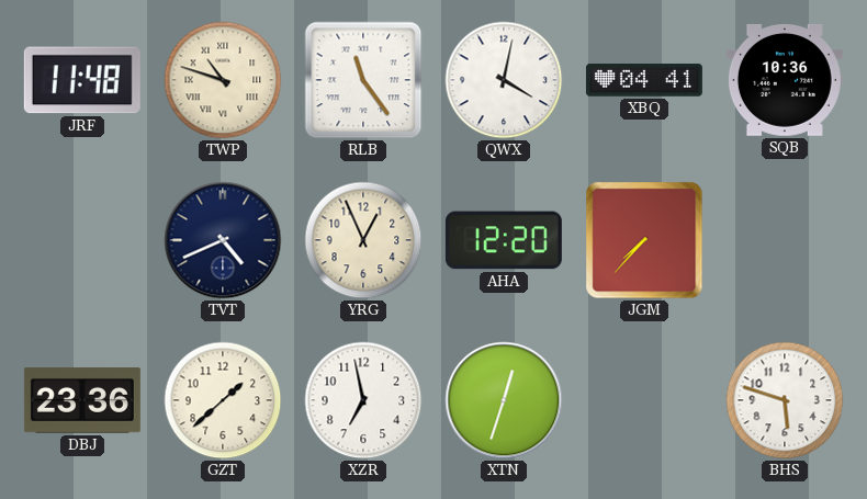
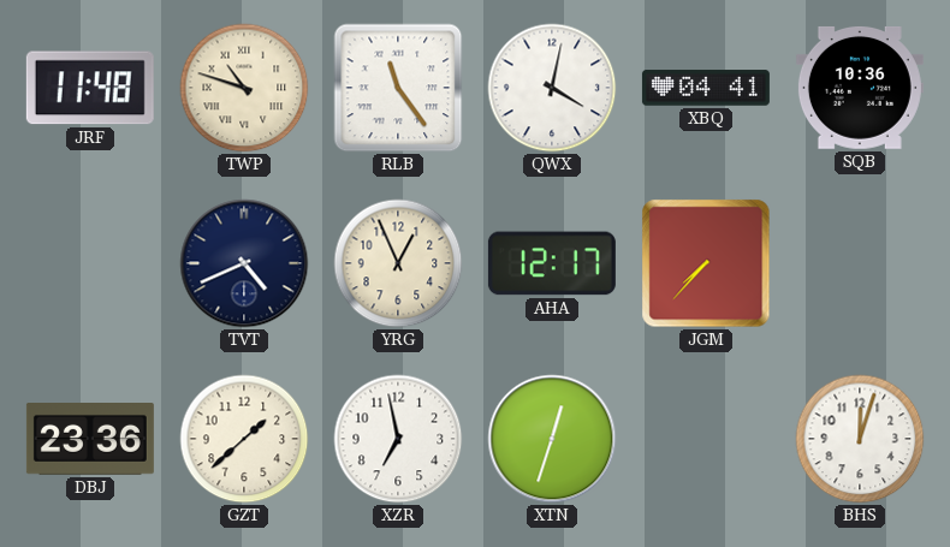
AHA: 12:20 -> 12:17
BHS: 5:48 -> 12:03
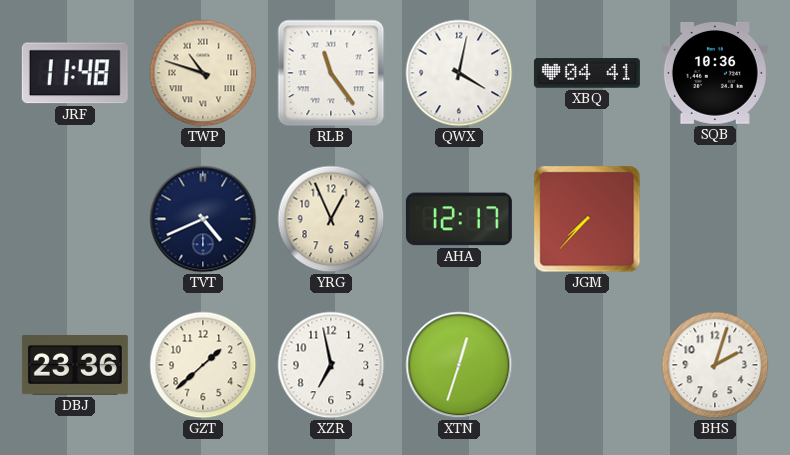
BHS: 12:03 -> 2:03
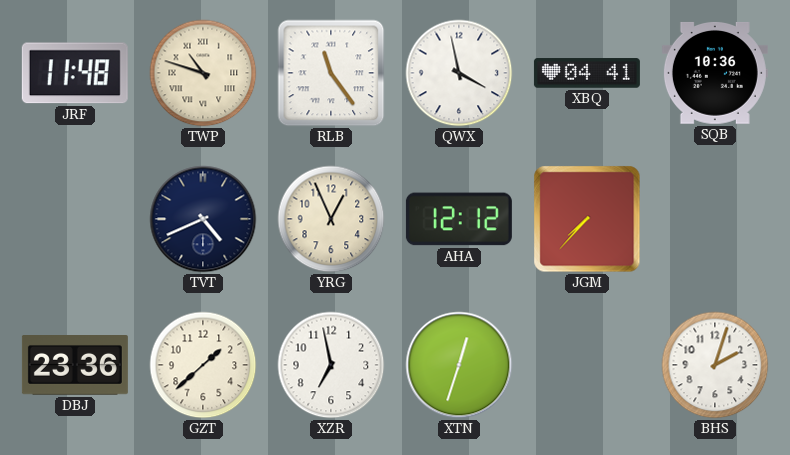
QWX: 4:02 -> 3:58
AHA: 12:17 -> 12:12
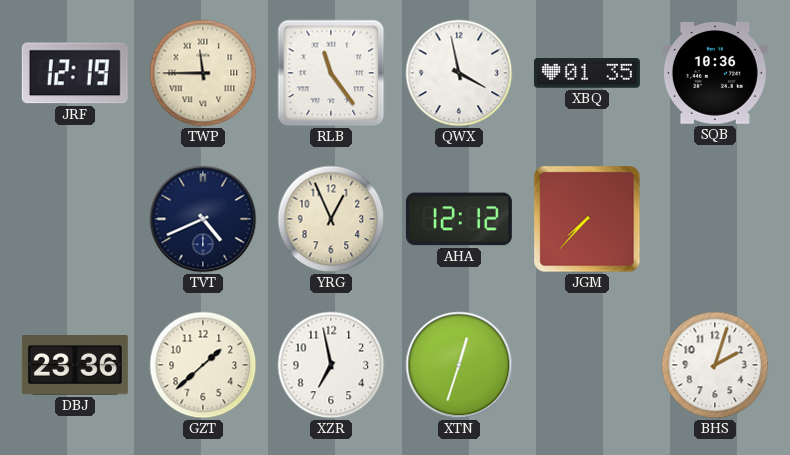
JRF: 11:48 -> 12:19
TWP: 10:48 -> 11:45
XBQ: 04:41 -> 01:35
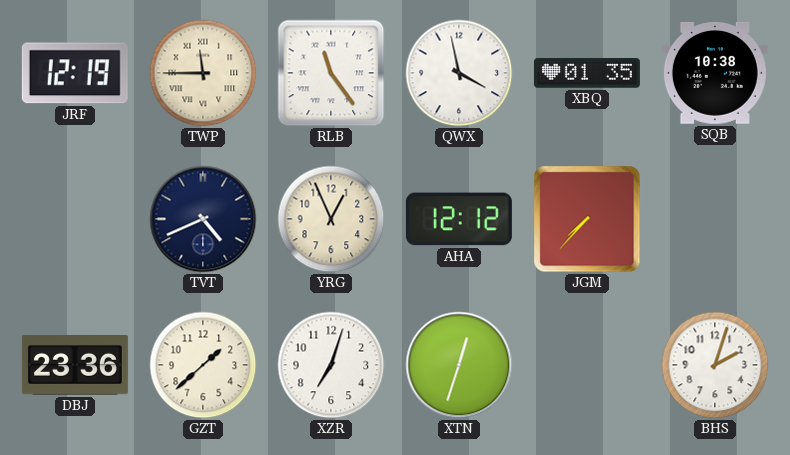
SQB: 10:36 -> 10:38
XZR: 6:58 -> 7:03
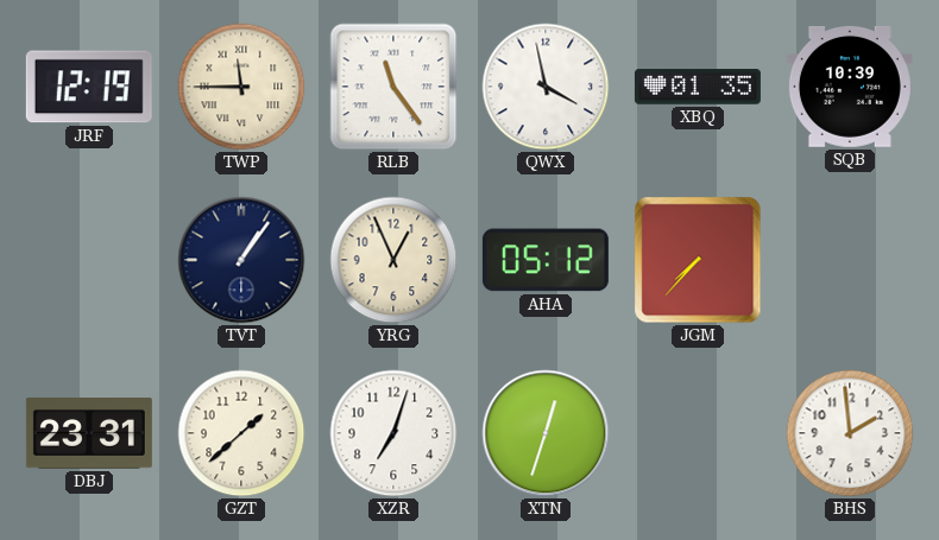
SQB: 10:38 -> 10:39
TVT: 4:41 -> 1:06
AHA: 12:12 -> 05:12
DBJ: 23:36 -> 23:31
BHS: 2:03 -> 1:59
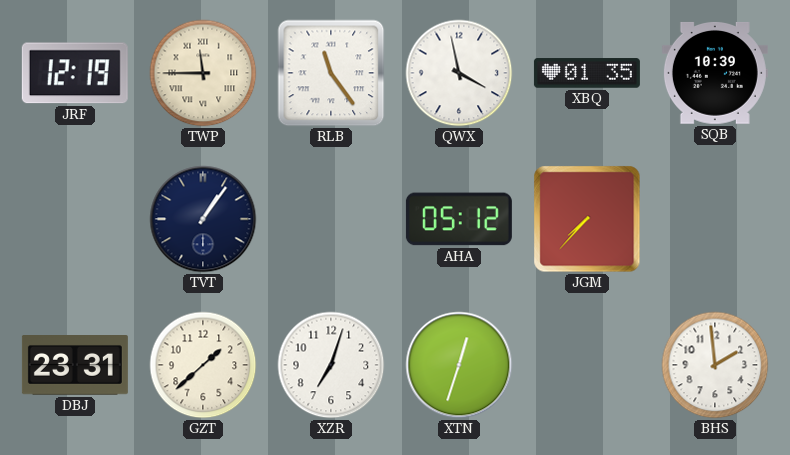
YRG: 12:56 -> none
